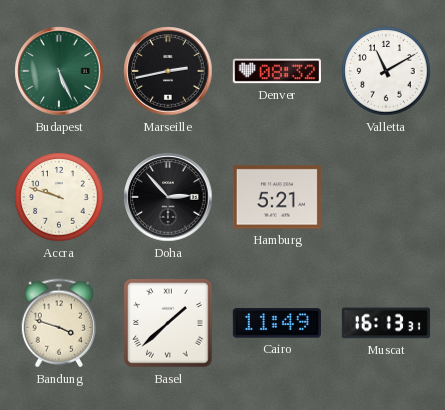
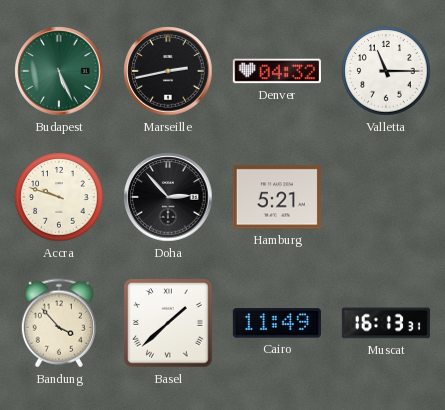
Denver: 08:32 -> 04:32
Valletta: 11:10 -> 11:15
Bandung: 3:48 -> 3:53
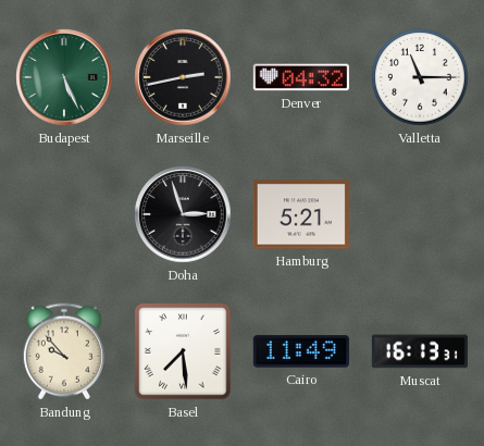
Accra: 9:48 -> none
Doha: 2:53 -> 2:57
Bandung: 3:53 -> 9:53
Basel: 1:38 -> 7:29
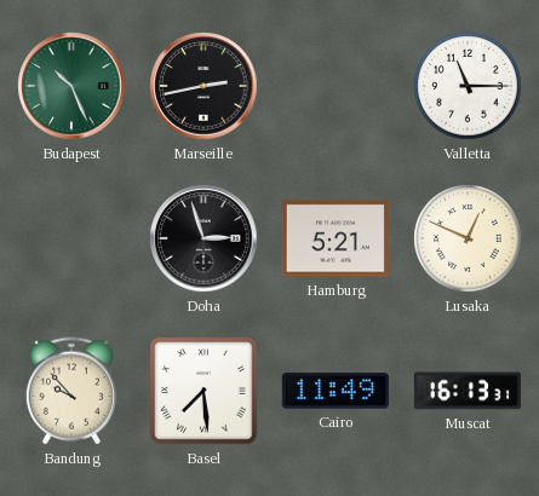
Budapest: 5:26 -> 10:26
Denver: 04:32 -> none
Lusaka: none -> 12:49
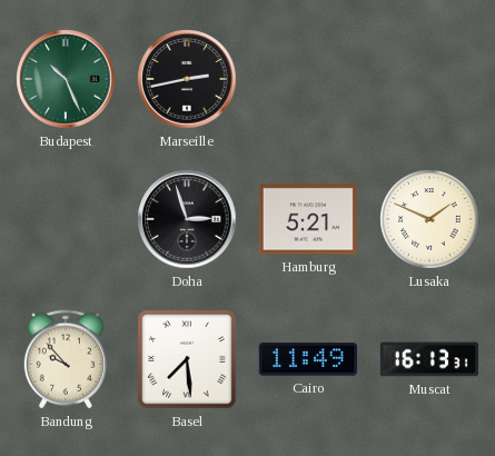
Valletta: 11:15 -> none
Lusaka: 12:49 -> 1:49
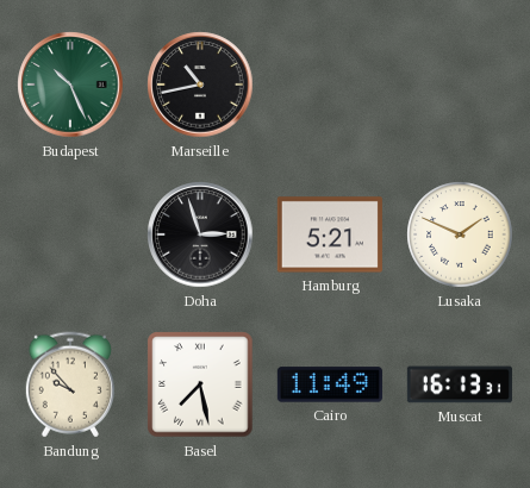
Marseille: 2:43 -> 10:43
Basel: 7:29 -> 7:28
